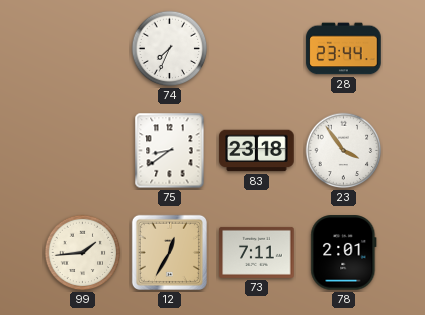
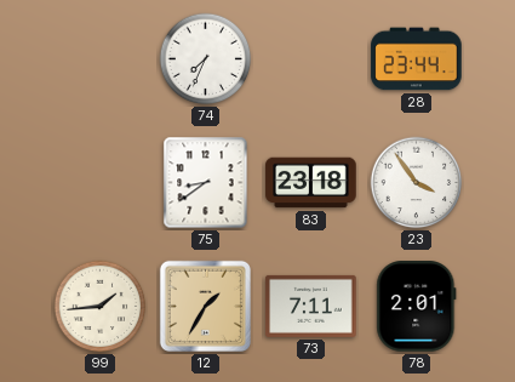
12: 12:35 -> 1:35
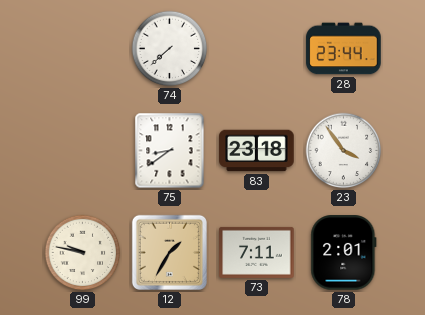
74: 7:34 -> 7:38
99: 1:44 -> 9:47
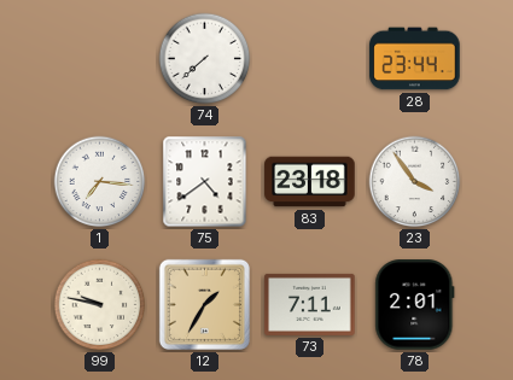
1: none -> 7:16
75: 8:39 -> 4:39
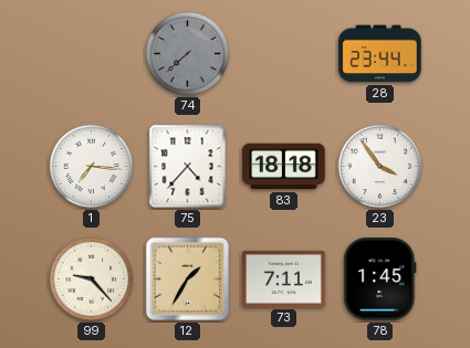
74 dial: white -> grey
75: 4:39 -> 4:37
83: 23:18 -> 18:18
99: 9:47 -> 9:23
78: 2:01 -> 1:45
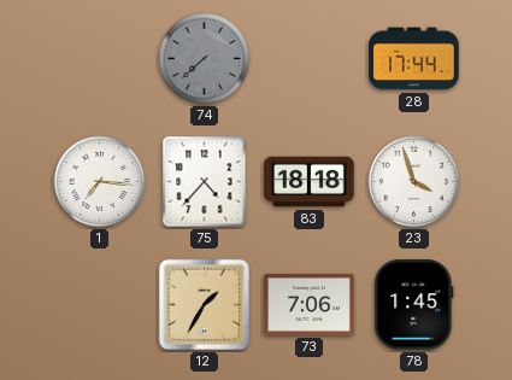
28: 23:44 -> 17:44
23: 3:54 -> 3:57
99: 9:23 -> none
73: 7:11 -> 7:06
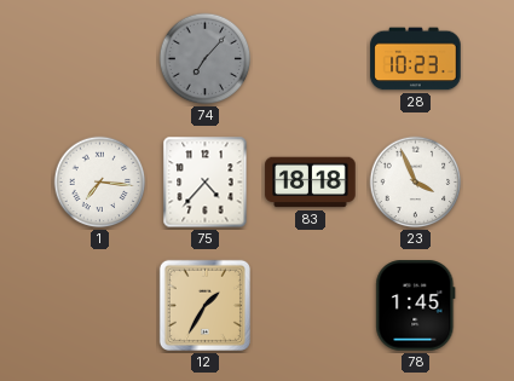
74: 7:38 -> 7:07
28: 17:44 -> 10:23
23: 3:57 -> 3:56
73: 7:06 -> none
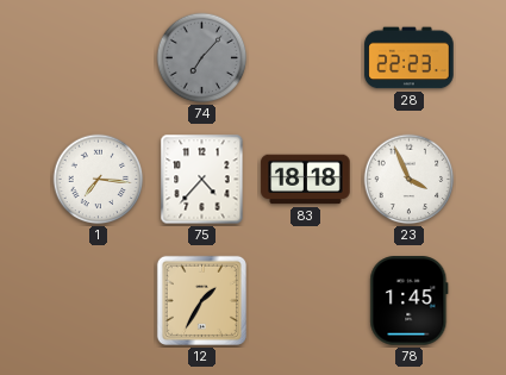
28: 10:23 -> 22:23
